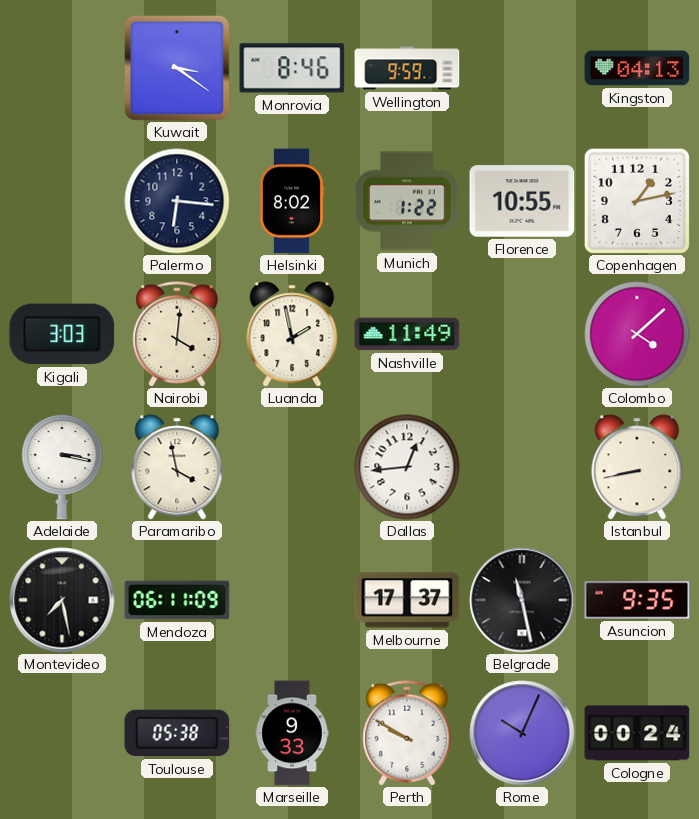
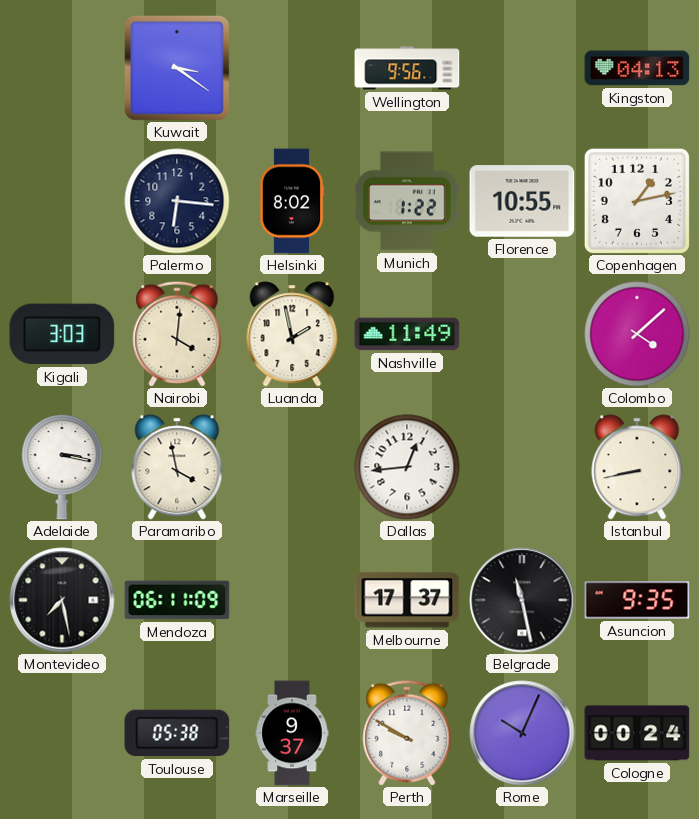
Monrovia: 8:46 -> none
Wellington: 9:59 -> 9:56
Marseille: 9:33 -> 9:37
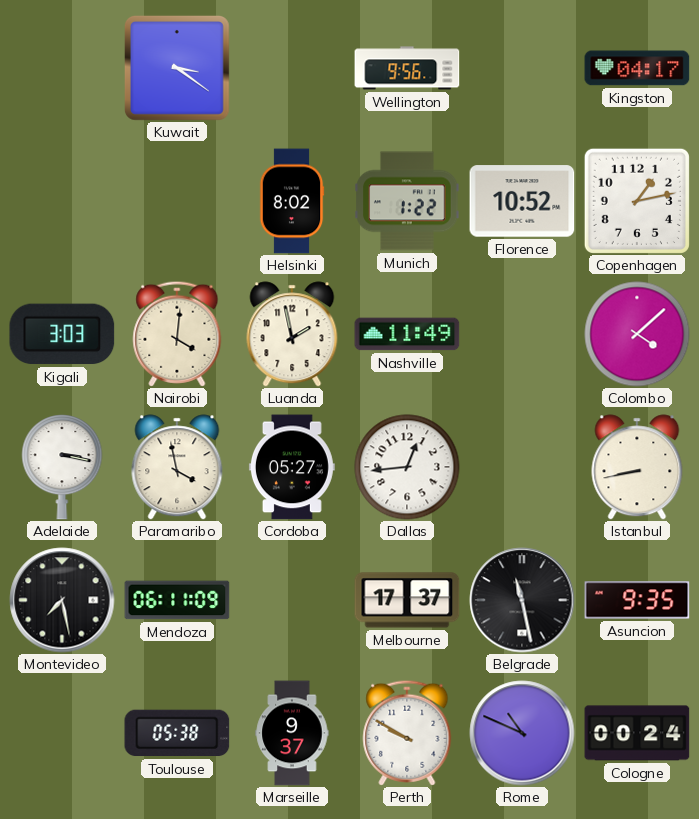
Kingston: 04:13 -> 04:17
Palermo: 6:16 -> none
Florence: 10:55 -> 10:52
Cordoba: none -> 05:27
Rome: 10:04 -> 10:49
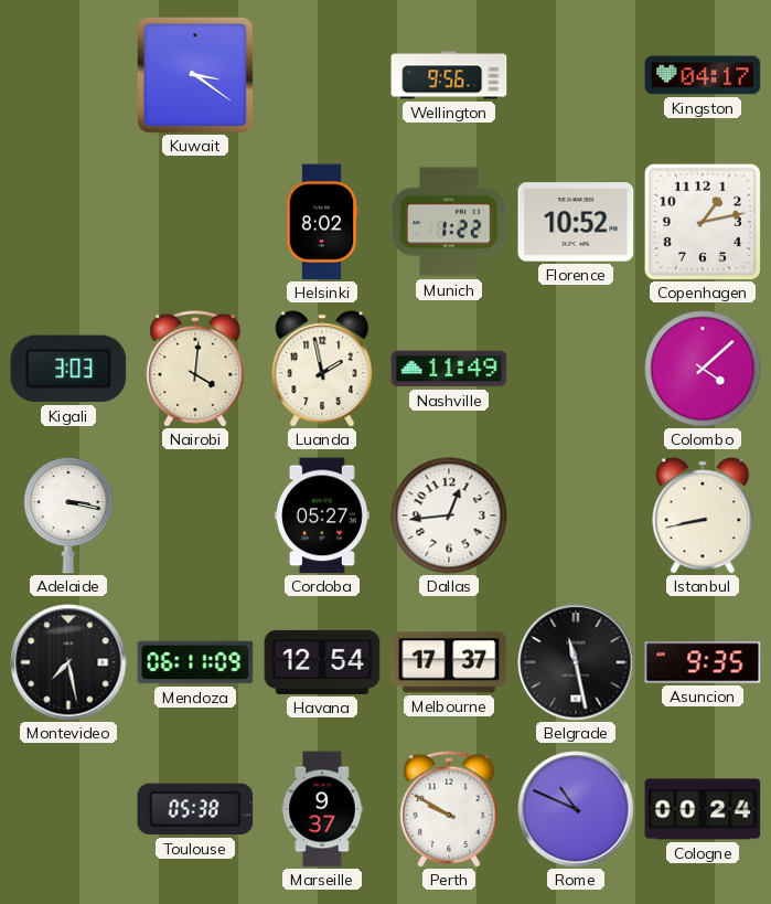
Paramaribo: 3:58 -> none
Havana: none -> 12:54
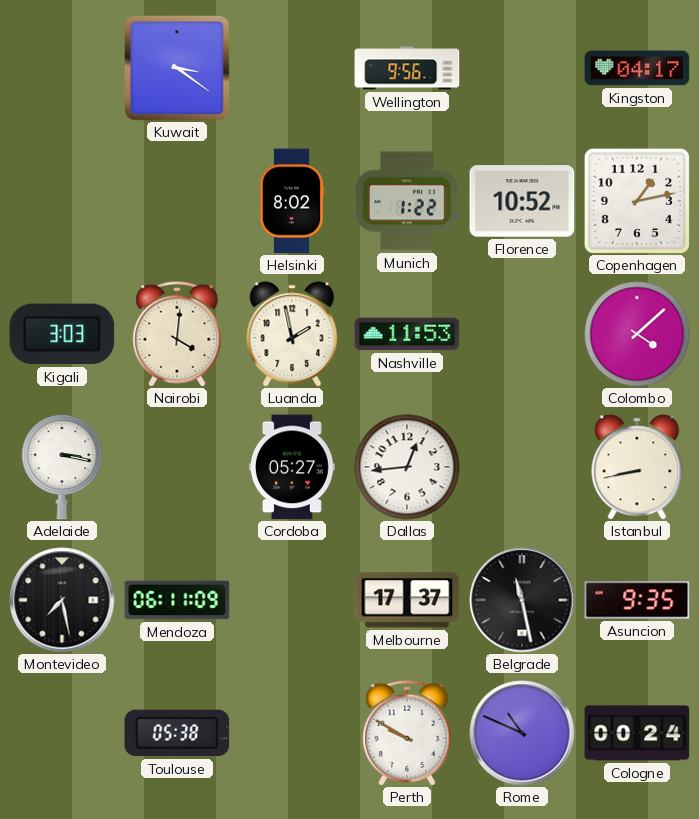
Nashville: 11:49 -> 11:53
Havana: 12:54 -> none
Marseille: 9:37 -> none
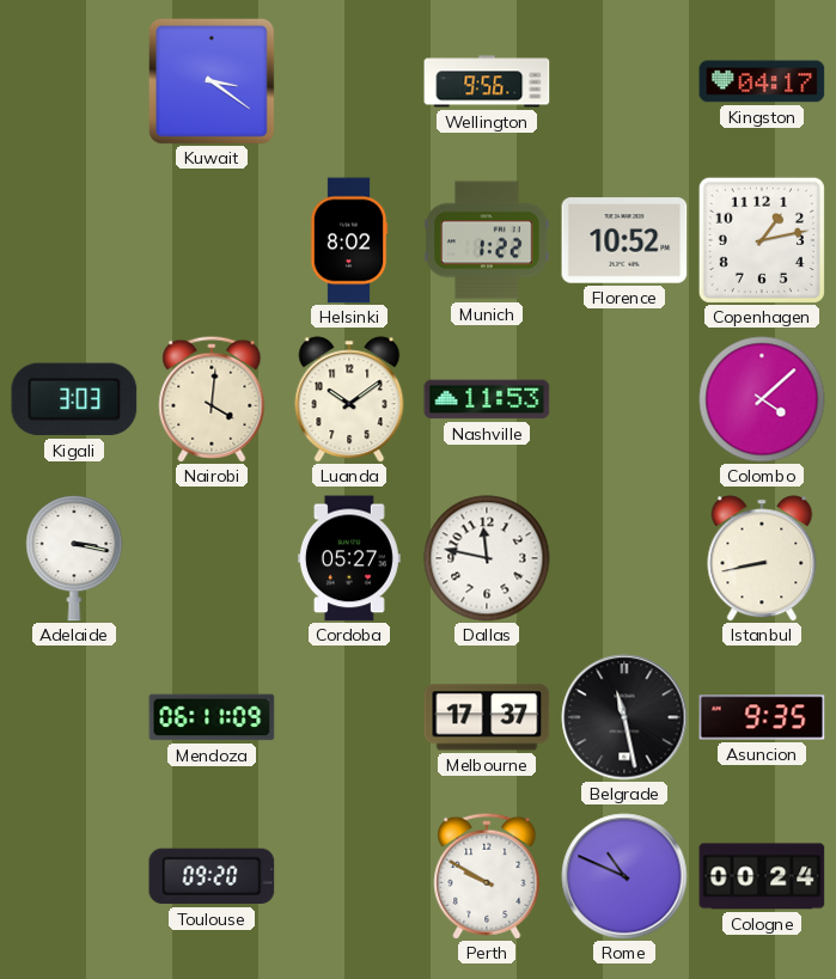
Luanda: 1:58 -> 10:09
Dallas: 12:44 -> 11:47
Montevideo: 7:28 -> none
Toulouse: 05:38 -> 09:20
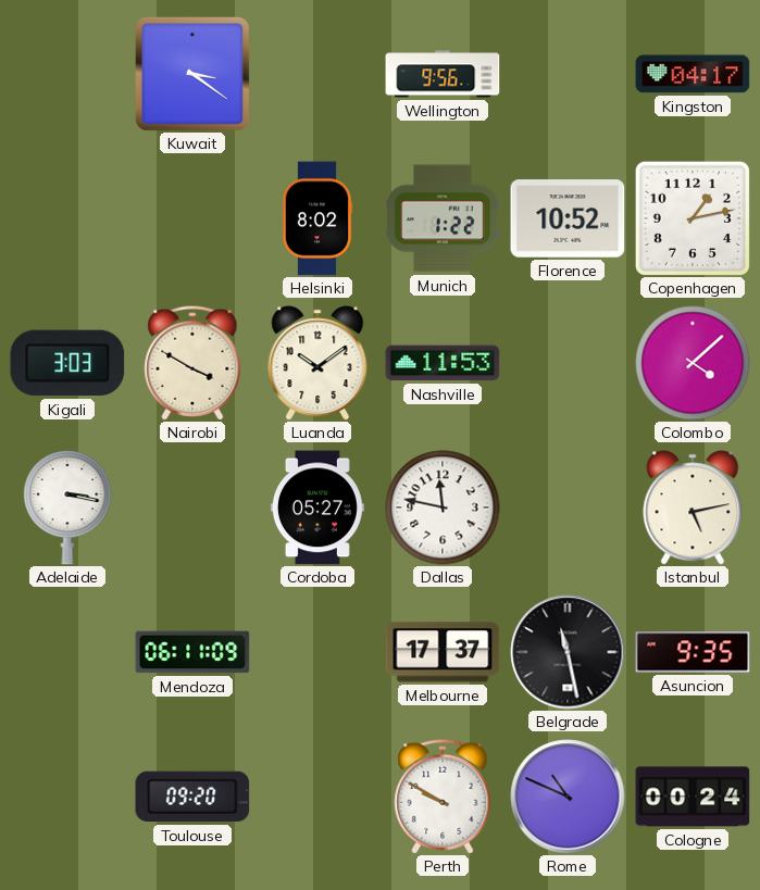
Nairobi: 4:01 -> 3:50
Istanbul: 8:43 -> 5:13
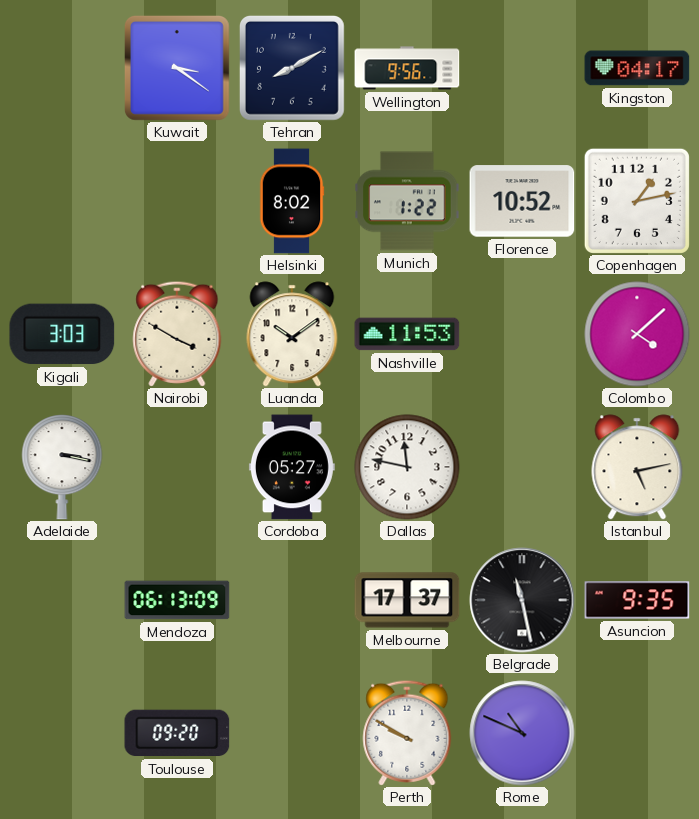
Tehran: none -> 8:10
Mendoza: 06:11 -> 06:13
Cologne: 00:24 -> none
